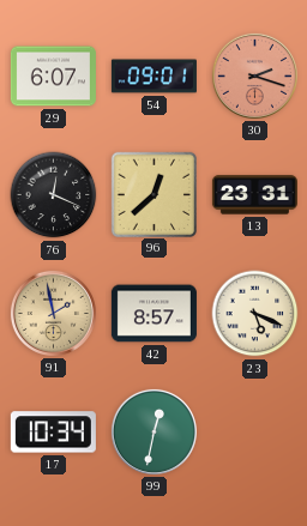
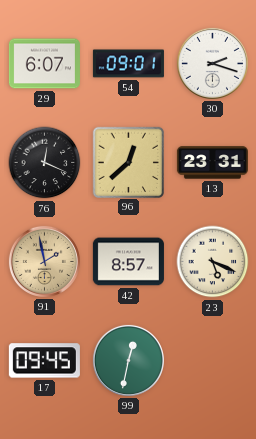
30 dial: salmon -> white
17: 10:34 -> 09:45
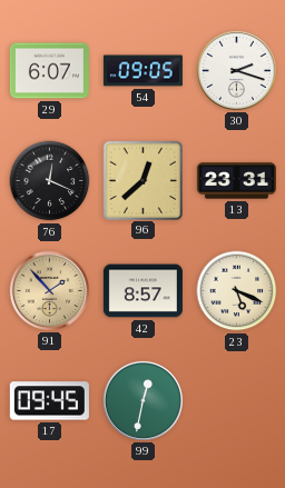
54: 09:01 -> 09:05
91: 1:58 -> 1:53
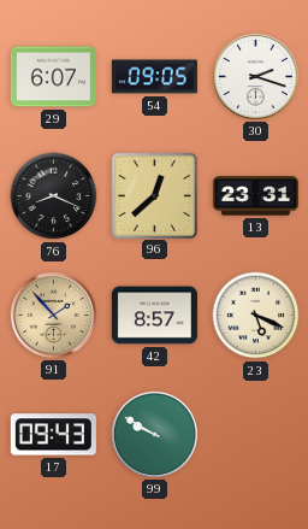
76: 12:19 -> 8:19
17: 09:45 -> 09:43
99: 12:32 -> 9:50
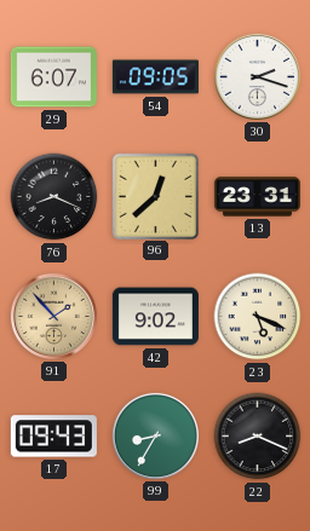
42: 8:57 -> 9:02
99: 9:50 -> 8:35
22: none -> 8:19
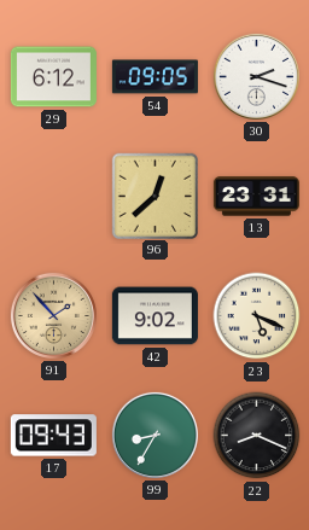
29: 6:07 -> 6:12
76: 8:19 -> none
